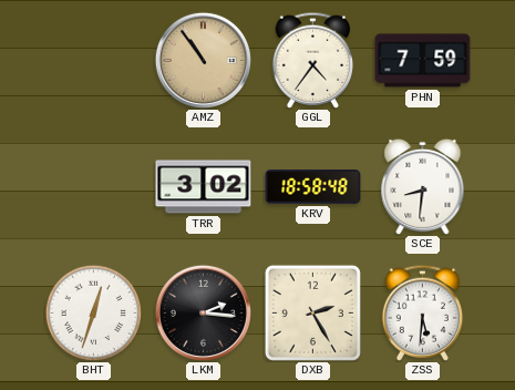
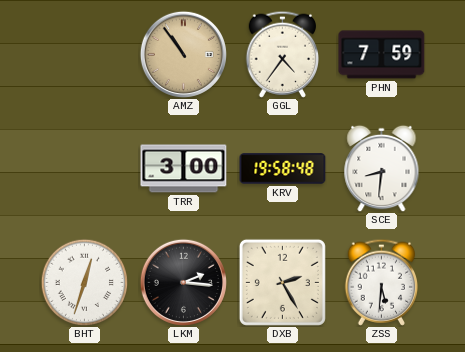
TRR: 3:02 -> 3:00
KRV: 18:58 -> 19:58
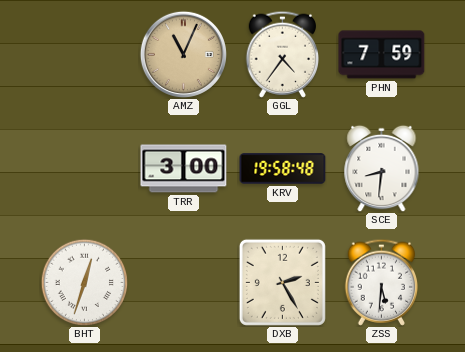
AMZ: 10:54 -> 11:04
LKM: 2:16 -> none
